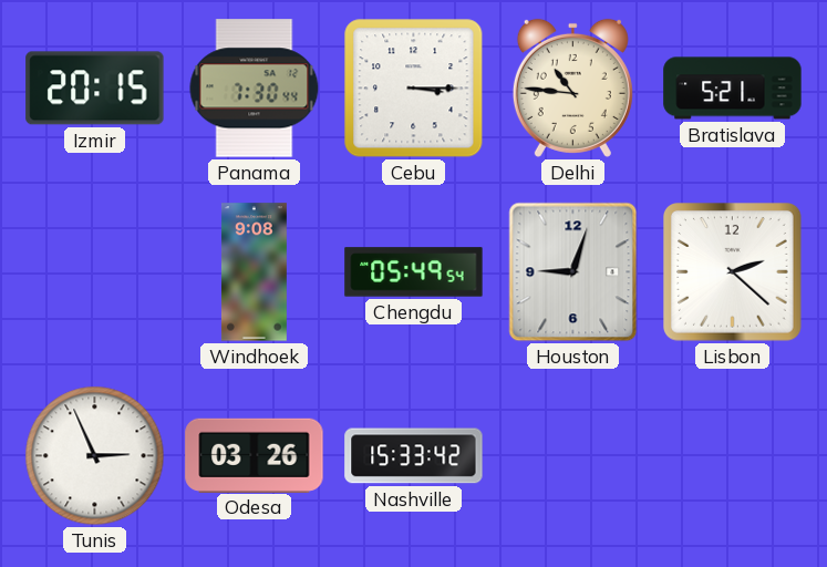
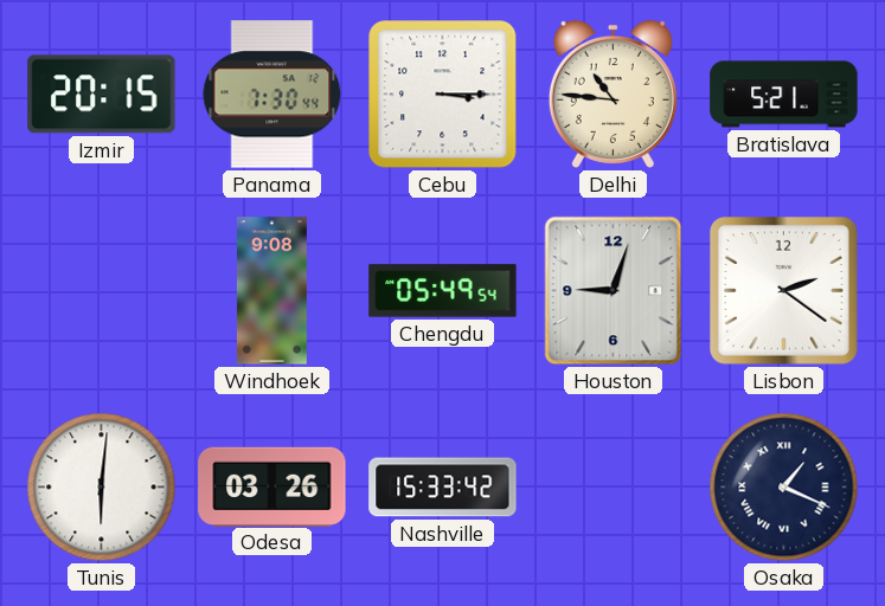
Lisbon: 2:22 -> 2:21
Tunis: 2:56 -> 6:01
Osaka: none -> 1:19
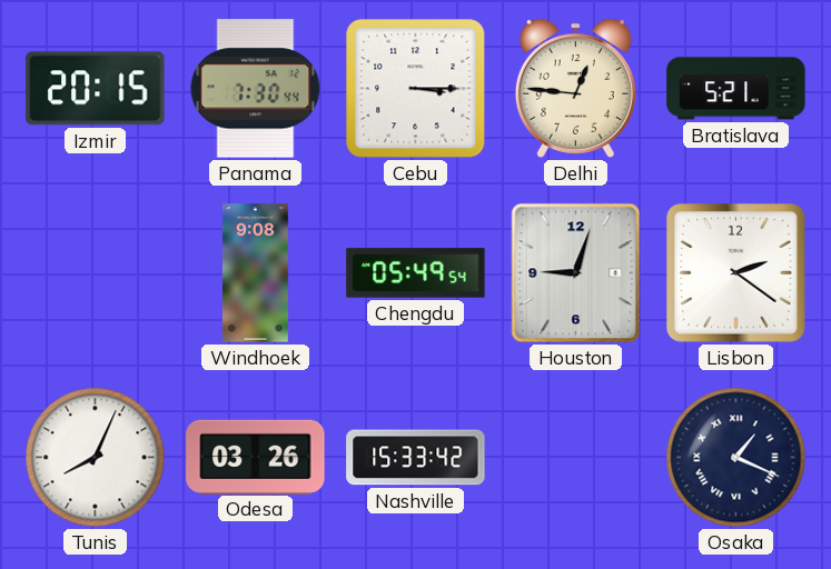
Delhi: 10:46 -> 12:46
Tunis: 6:01 -> 8:04
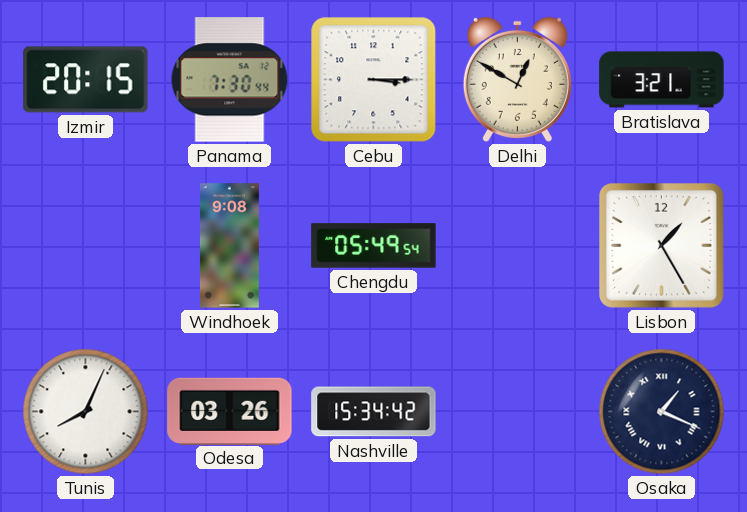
Delhi: 12:46 -> 12:50
Bratislava: 5:21 -> 3:21
Houston: 9:03 -> none
Lisbon: 2:21 -> 1:25
Nashville: 15:33 -> 15:34
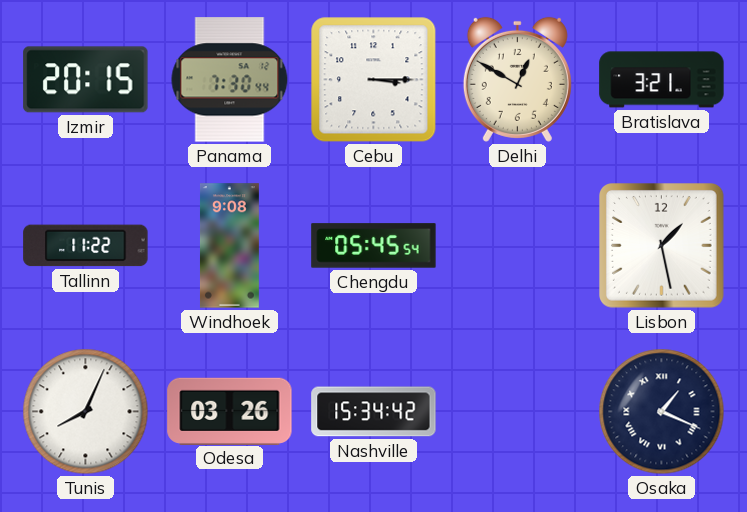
Tallinn: none -> 11:22
Chengdu: 05:49 -> 05:45
Lisbon: 1:25 -> 1:28
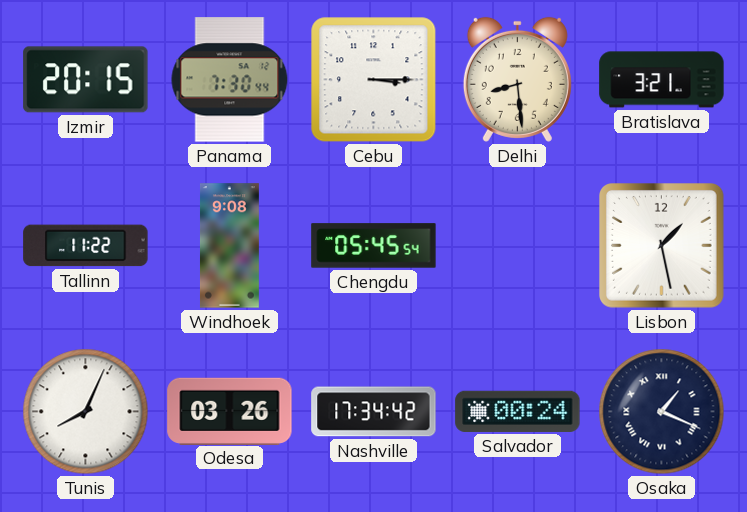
Delhi: 12:50 -> 8:29
Nashville: 15:34 -> 17:34
Salvador: none -> 00:24
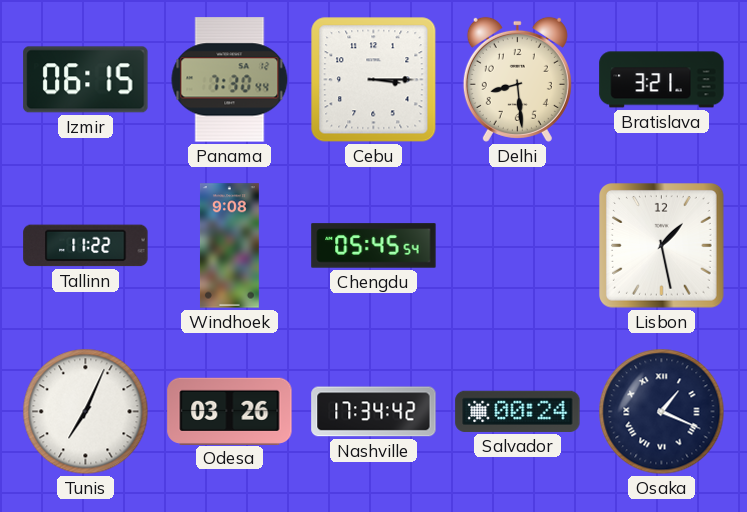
Izmir: 20:15 -> 06:15
Tunis: 8:04 -> 7:04
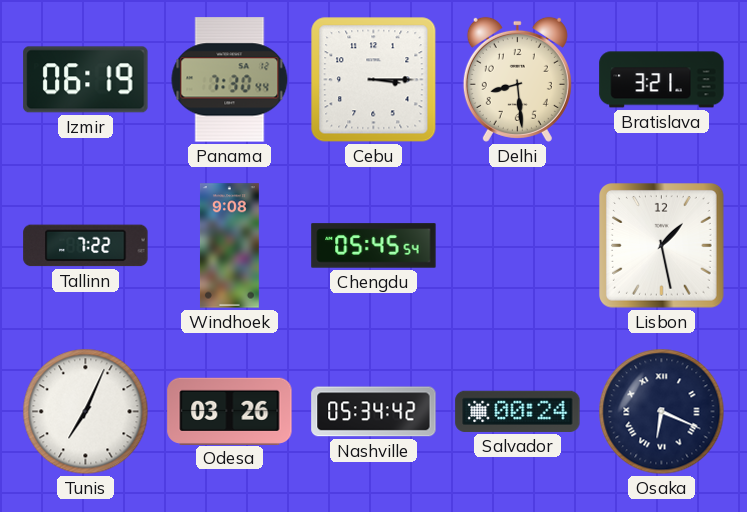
Izmir: 06:15 -> 06:19
Tallinn: 11:22 -> 7:22
Nashville: 17:34 -> 05:34
Osaka: 1:19 -> 6:19
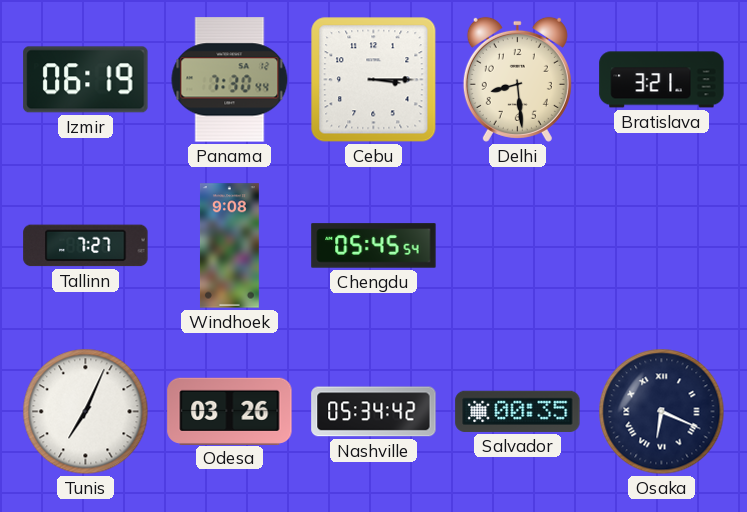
Tallinn: 7:22 -> 7:27
Lisbon: 1:28 -> none
Salvador: 00:24 -> 00:35
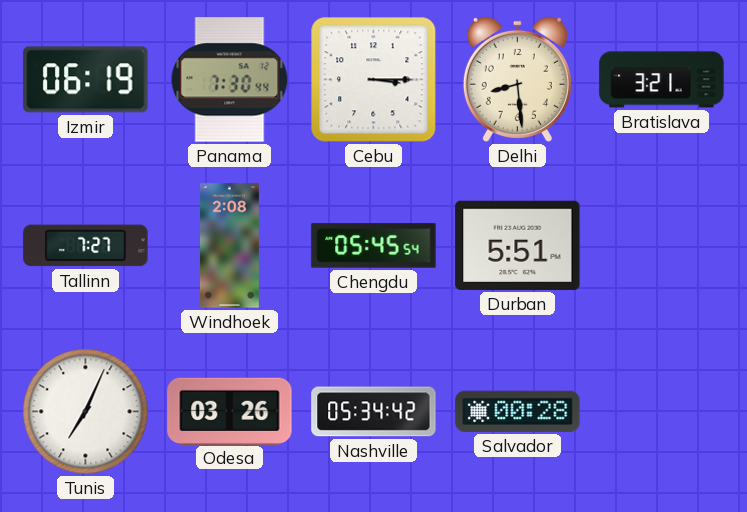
Windhoek: 9:08 -> 2:08
Durban: none -> 5:51
Salvador: 00:35 -> 00:28
Osaka: 6:19 -> none
